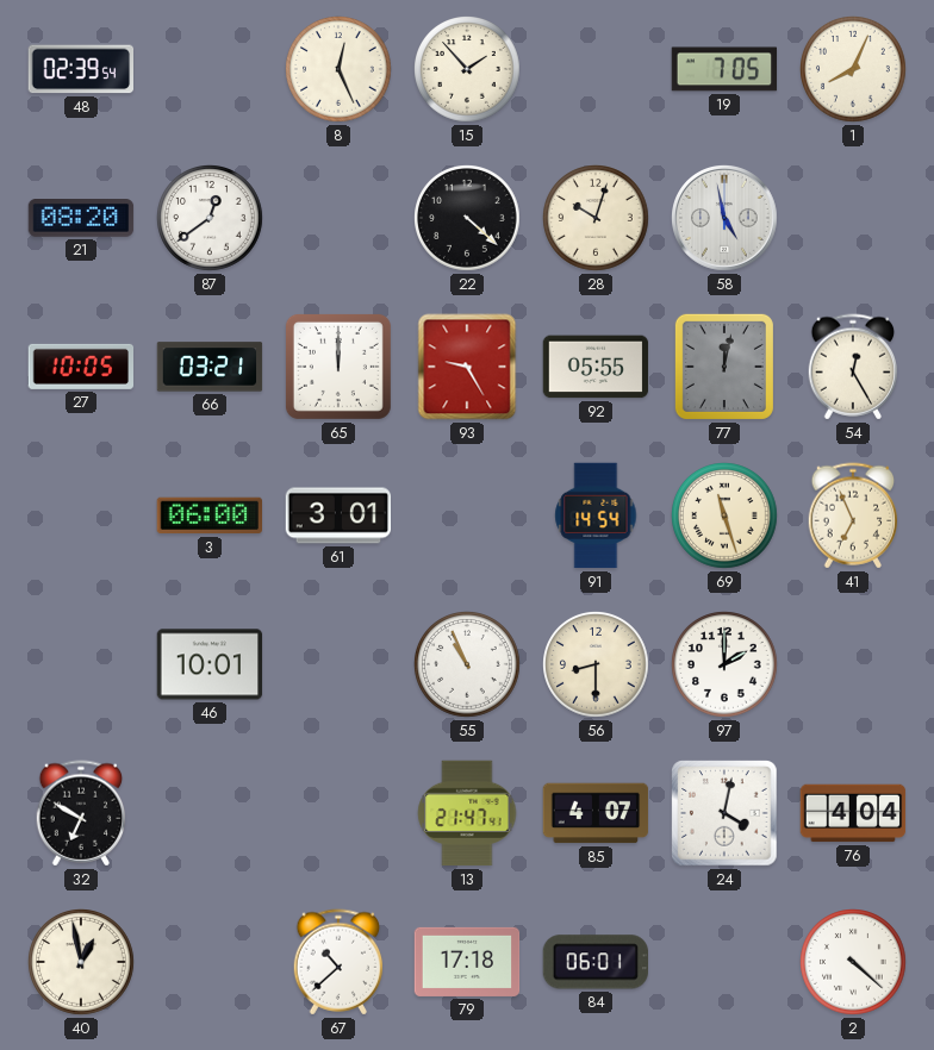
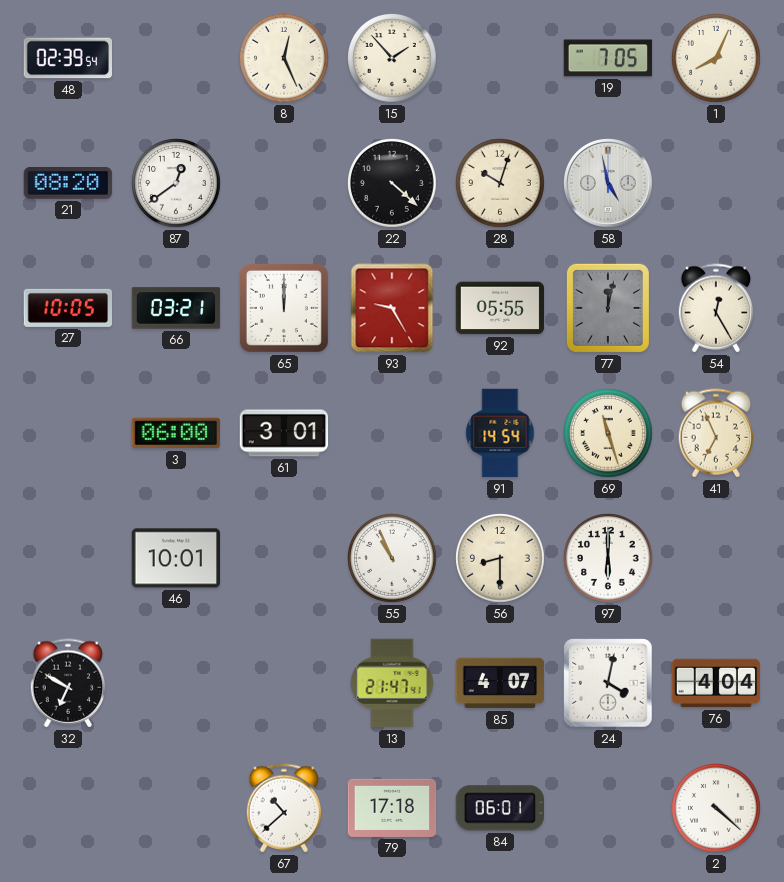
97: 2:00 -> 6:00
40: 12:58 -> none
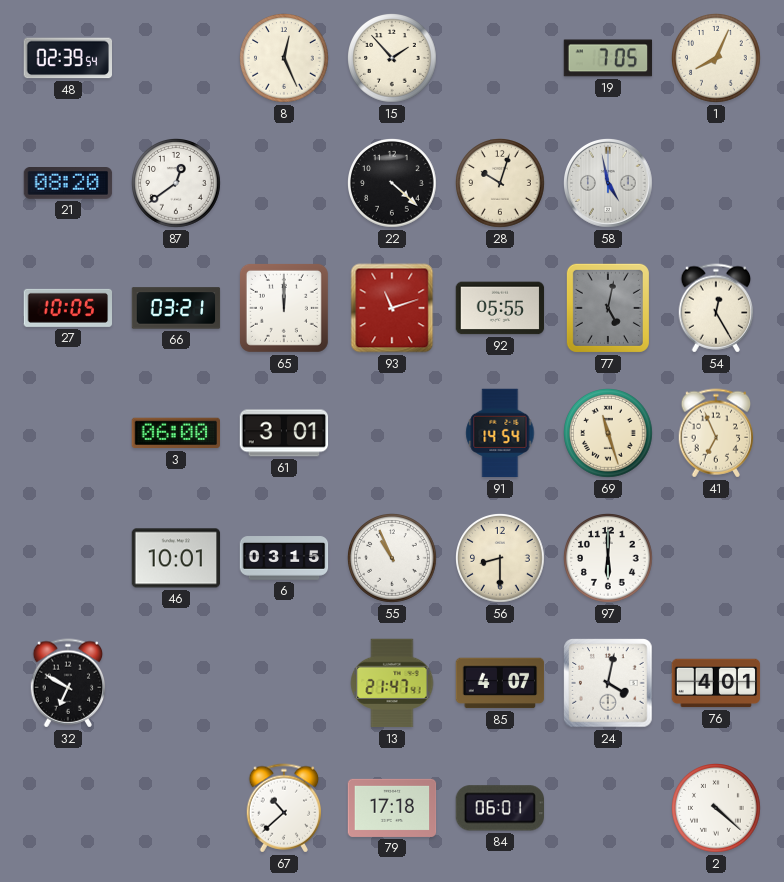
93: 9:25 -> 11:12
77: 12:02 -> 5:02
6: none -> 03:15
76: 4:04 -> 4:01
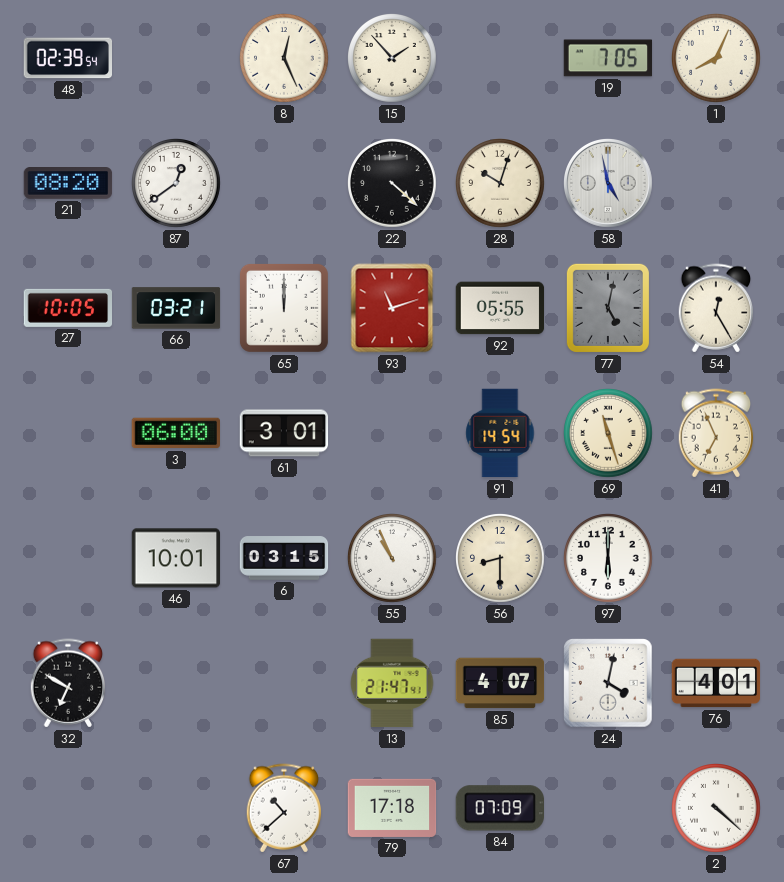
84: 06:01 -> 07:09
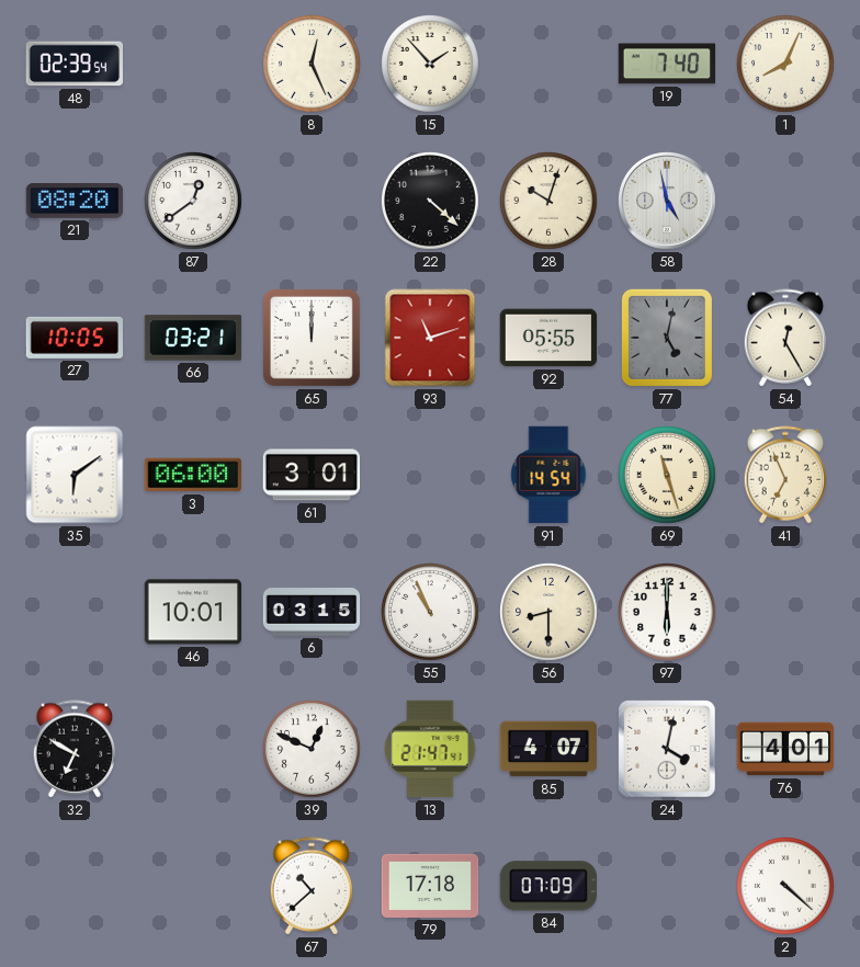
19: 7:05 -> 7:40
35: none -> 6:09
39: none -> 12:49
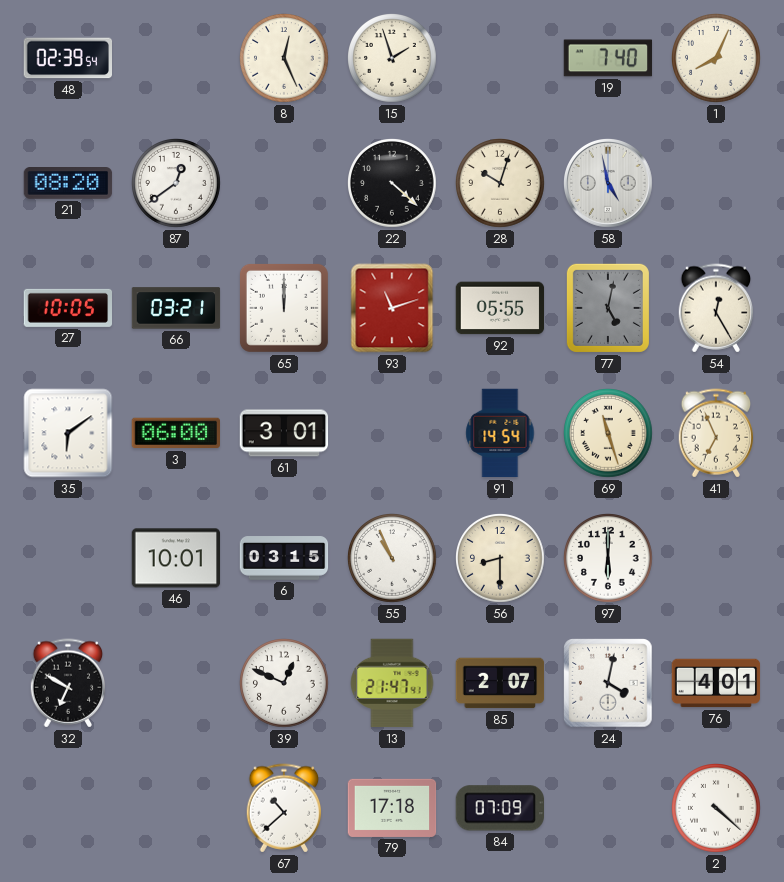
15: 1:53 -> 1:57
85: 4:07 -> 2:07
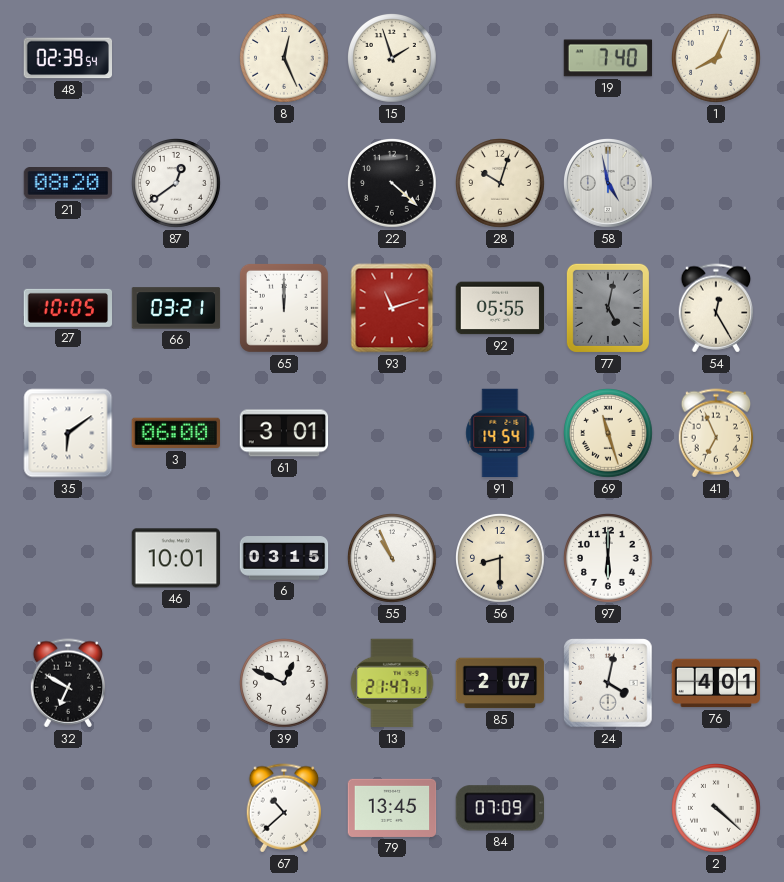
79: 17:18 -> 13:45
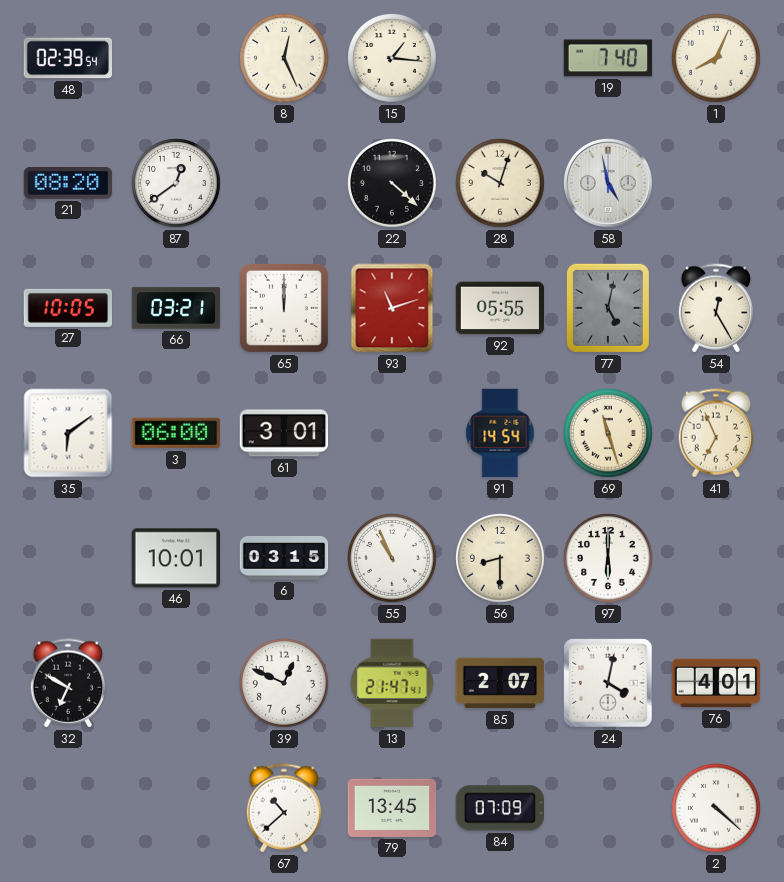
15: 1:57 -> 1:16
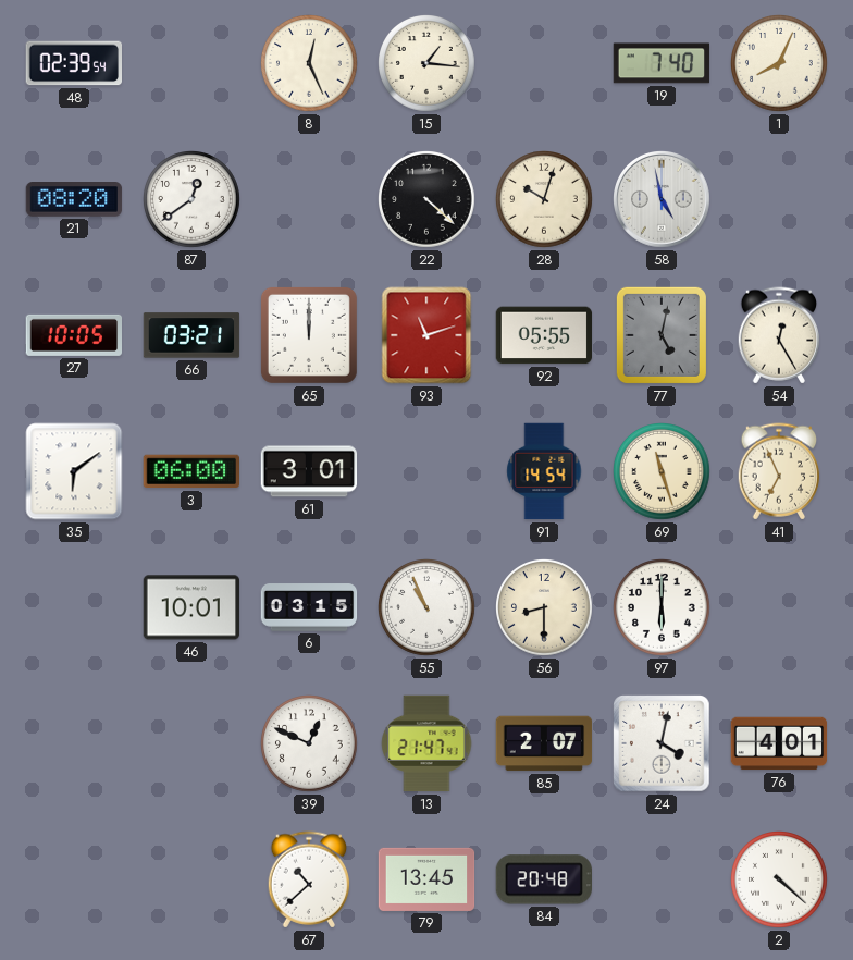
32: 6:50 -> none
84: 07:09 -> 20:48
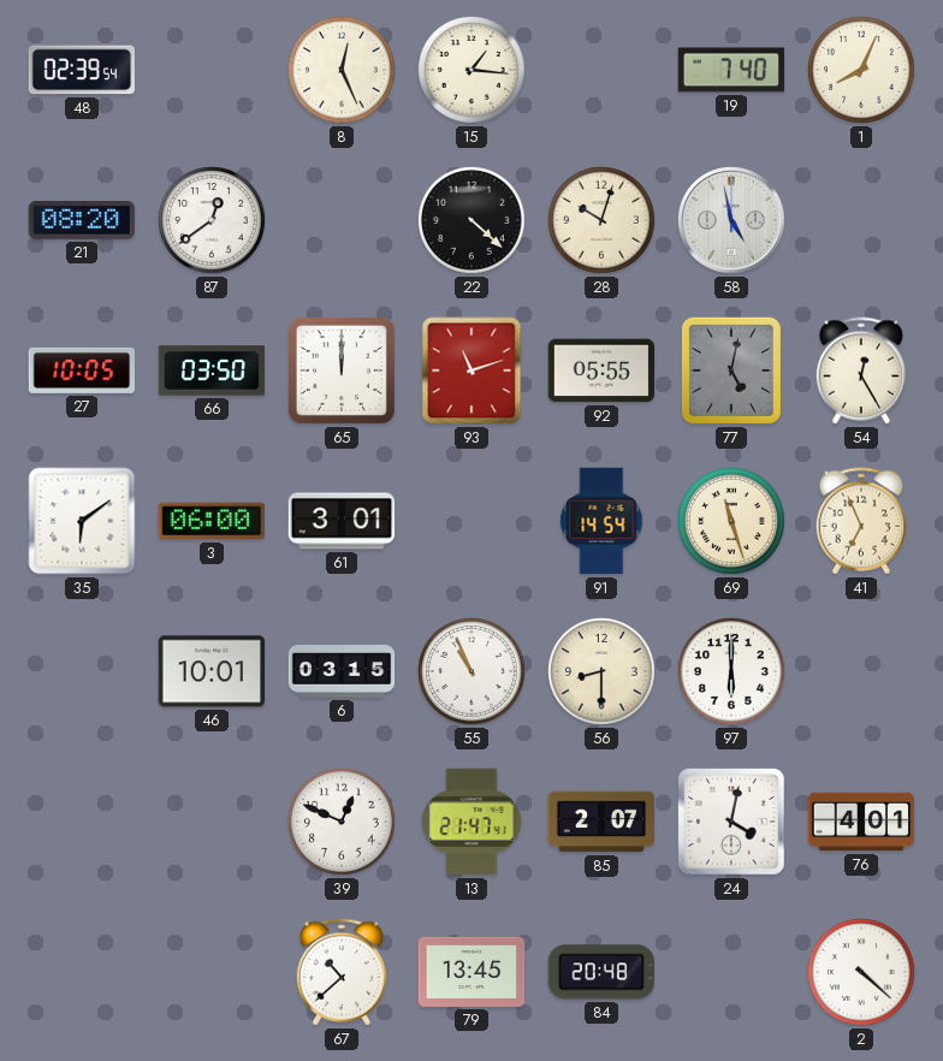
66: 03:21 -> 03:50
